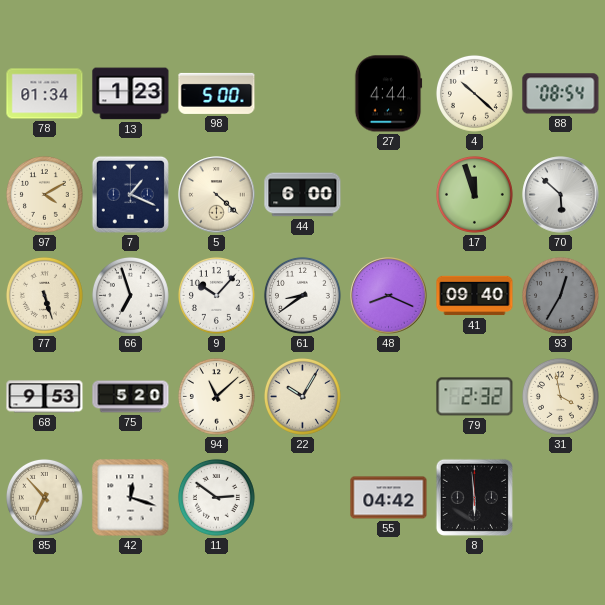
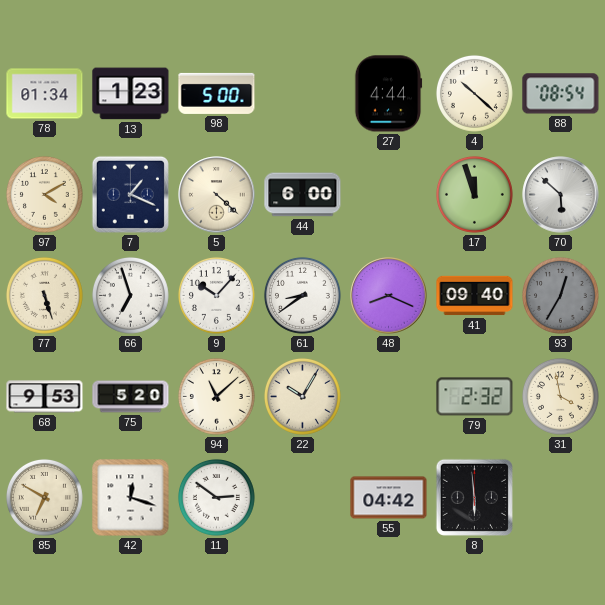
85: 6:53 -> 6:50
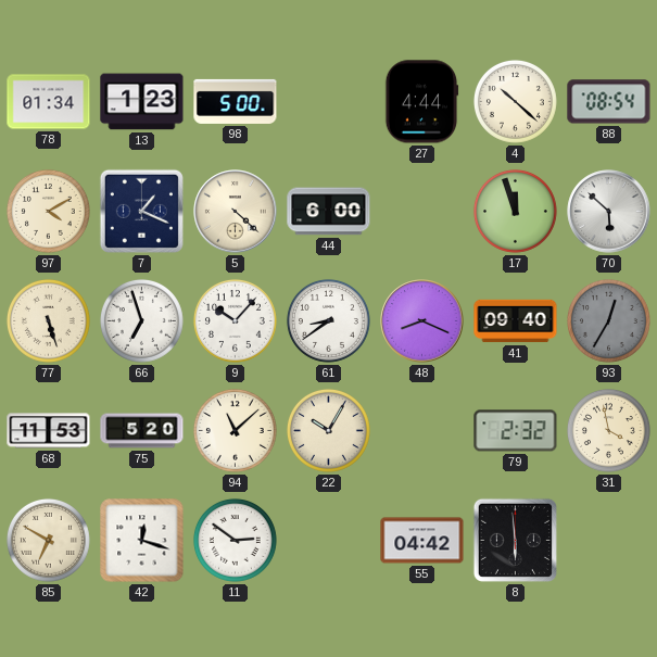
68: 9:53 -> 11:53
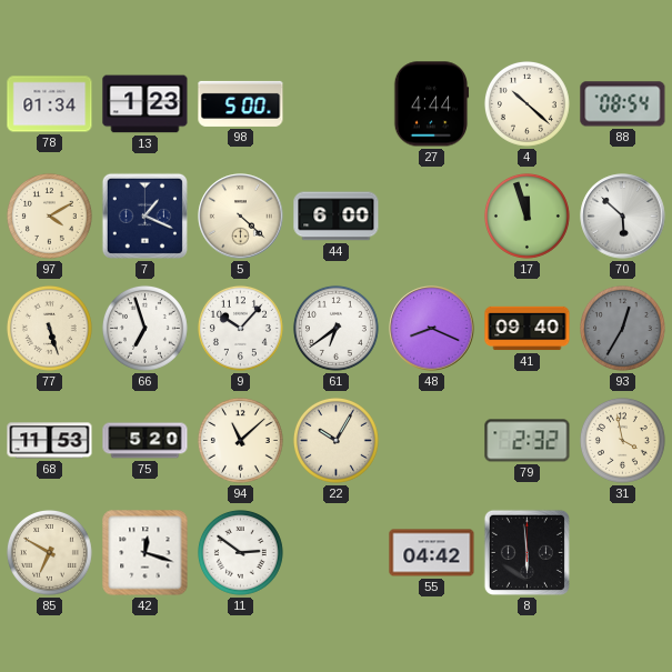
61: 8:39 -> 6:39
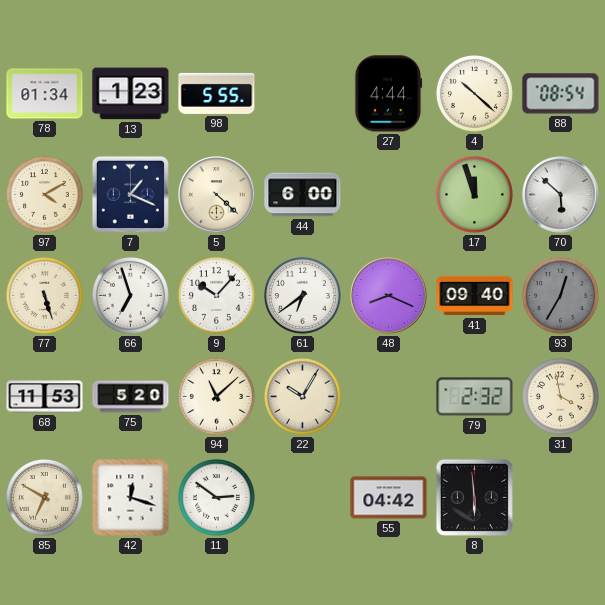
98: 5:00 -> 5:55
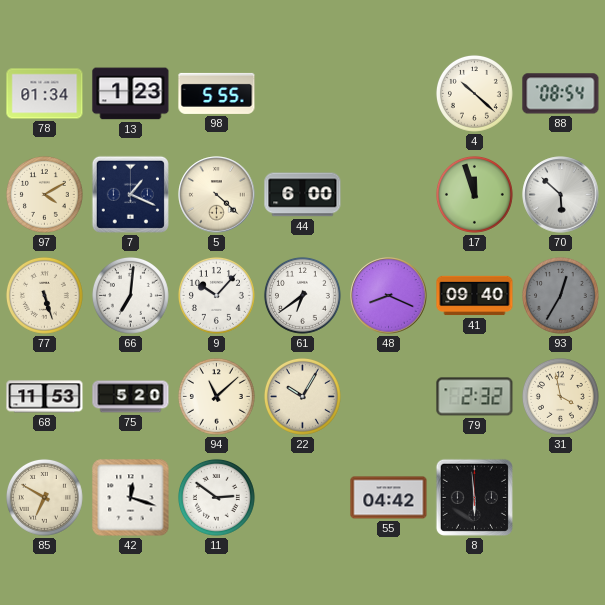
27: 4:44 -> none
66: 6:57 -> 7:01
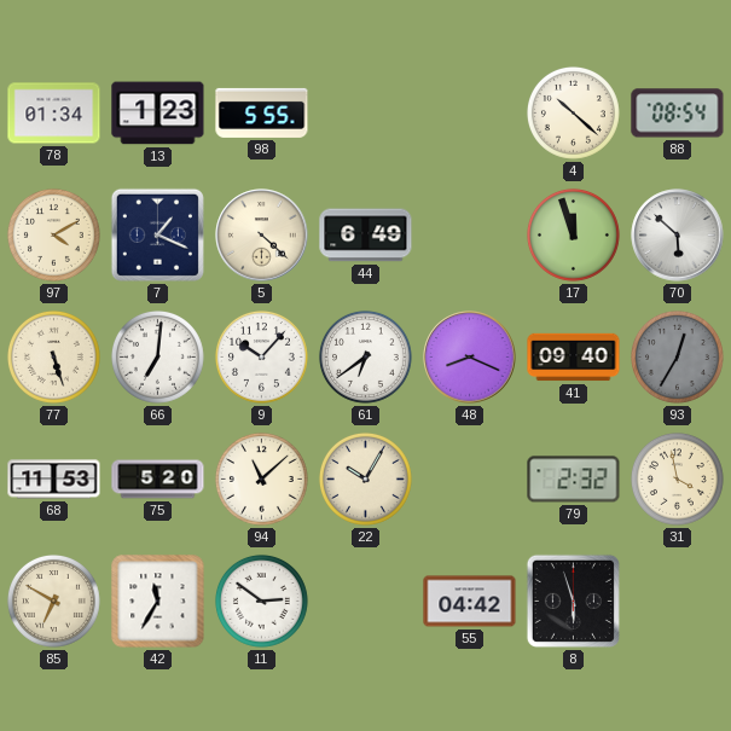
44: 6:00 -> 6:49
42: 12:18 -> 11:35
8: 5:59 -> 5:57
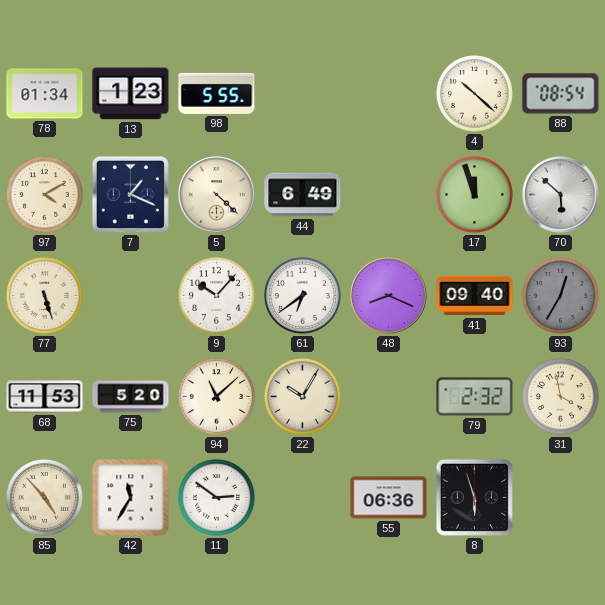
66: 7:01 -> none
85: 6:50 -> 4:53
55: 04:42 -> 06:36
